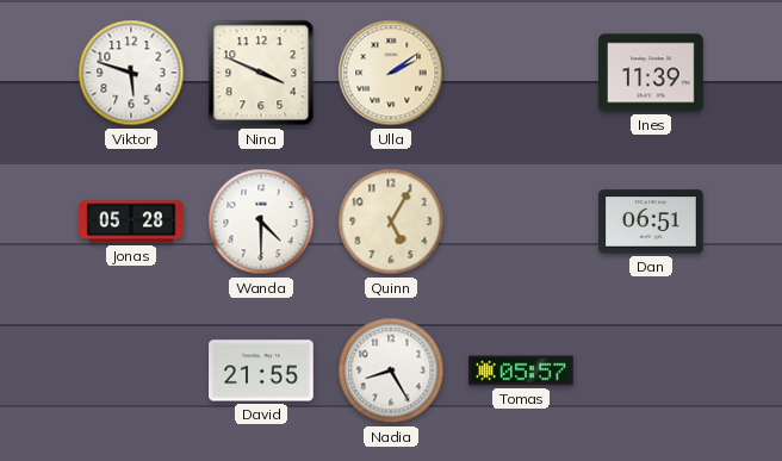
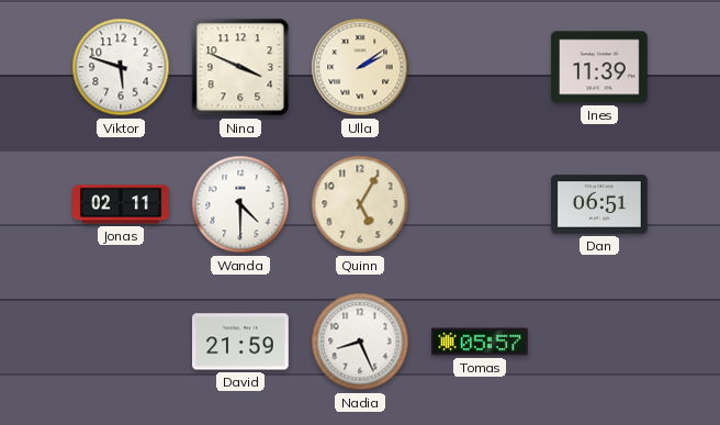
Jonas: 05:28 -> 02:11
David: 21:55 -> 21:59
Nadia: 8:25 -> 8:26
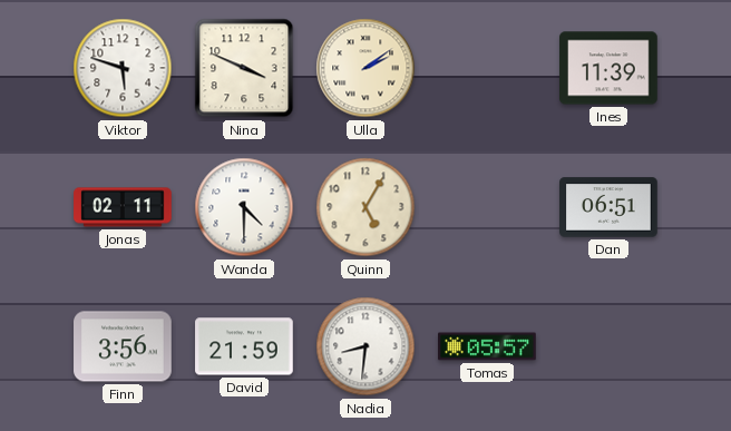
Finn: none -> 3:56
Nadia: 8:26 -> 8:31
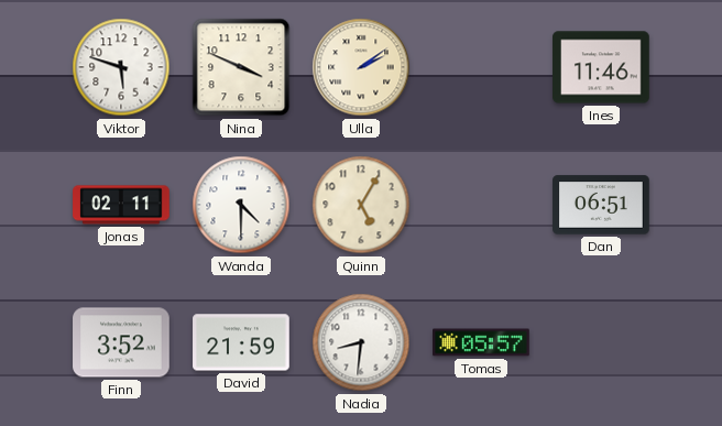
Ines: 11:39 -> 11:46
Finn: 3:56 -> 3:52
